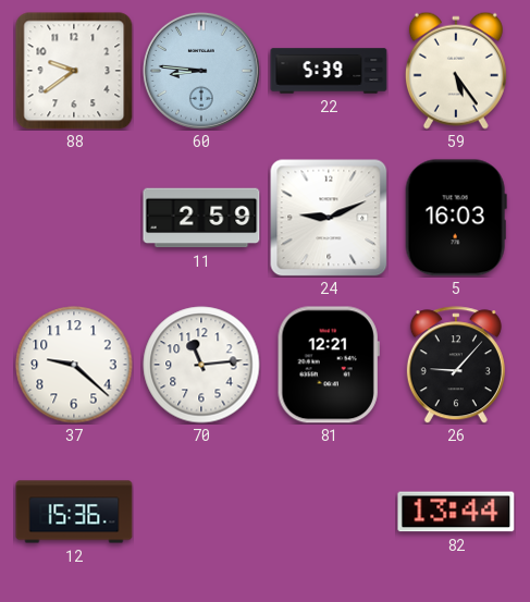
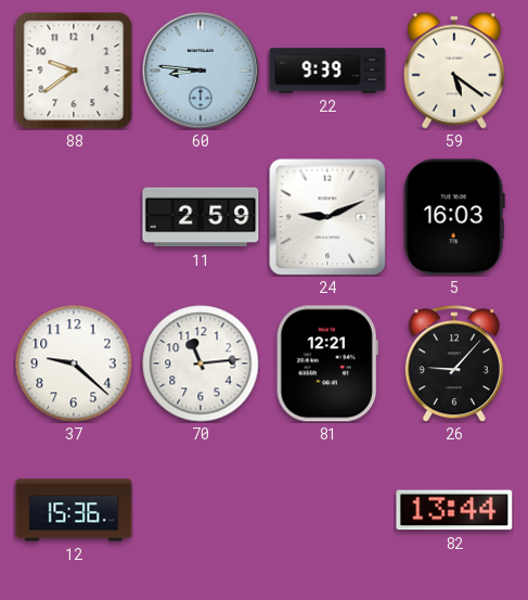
22: 5:39 -> 9:39
59: 5:24 -> 5:21
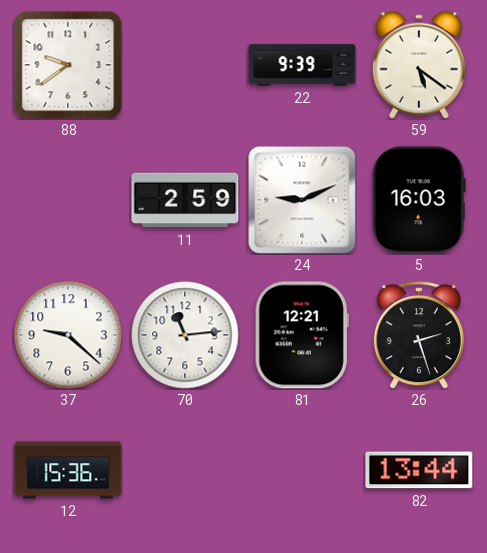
60: 8:46 -> none
26: 9:07 -> 2:27
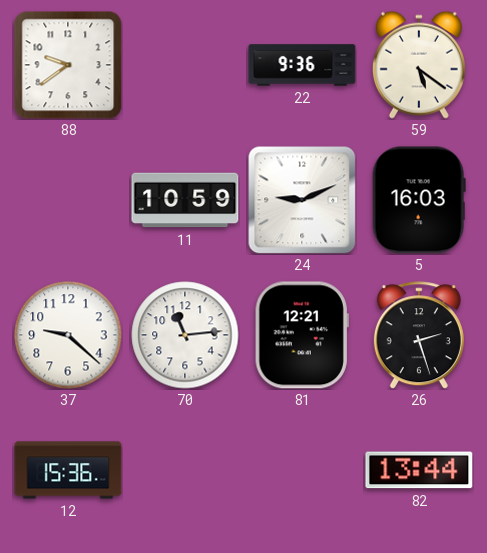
22: 9:39 -> 9:36
11: 2:59 -> 10:59
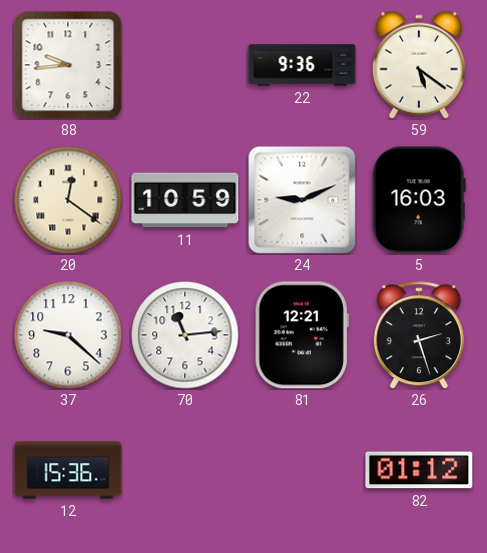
88: 9:39 -> 9:44
20: none -> 12:21
82: 13:44 -> 01:12
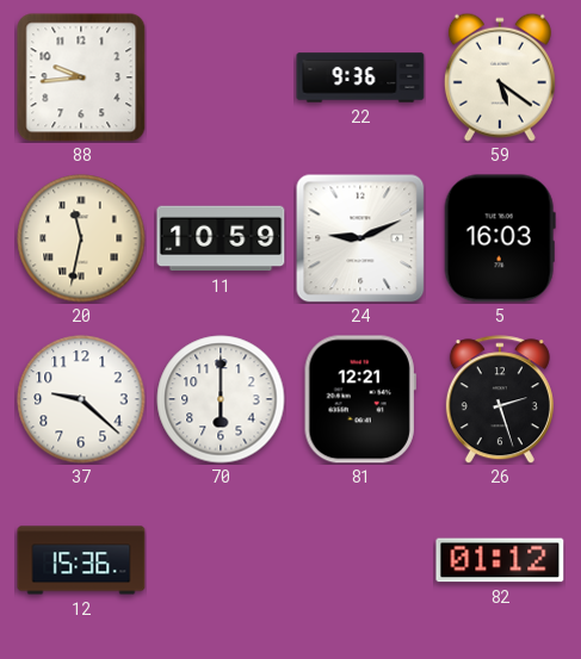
20: 12:21 -> 11:32
70: 11:14 -> 6:00
